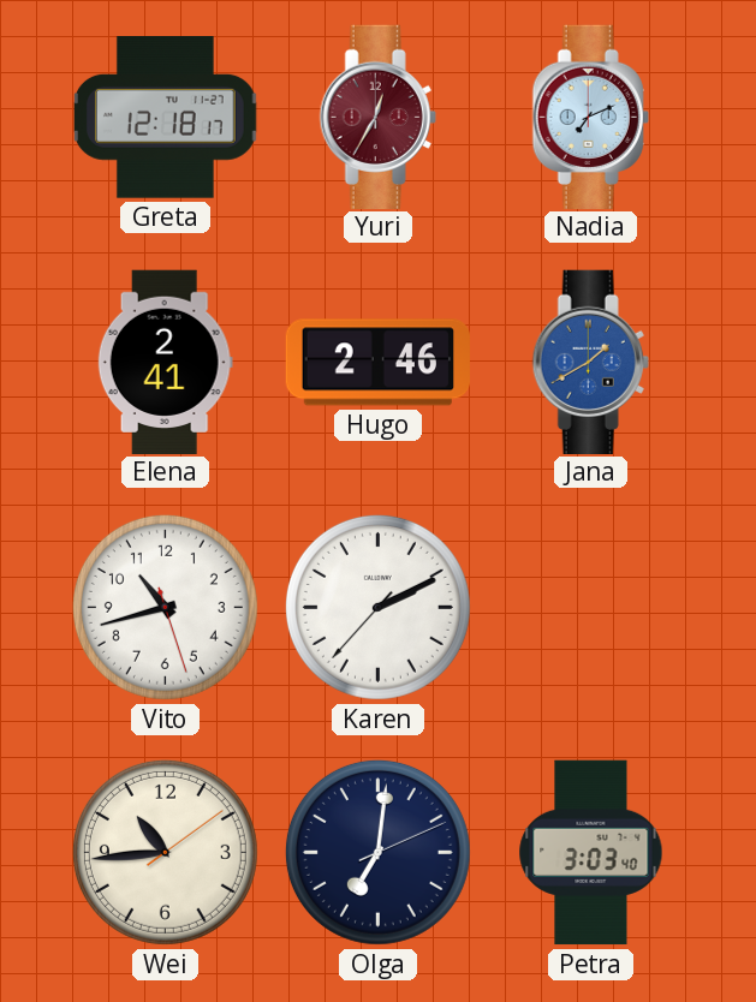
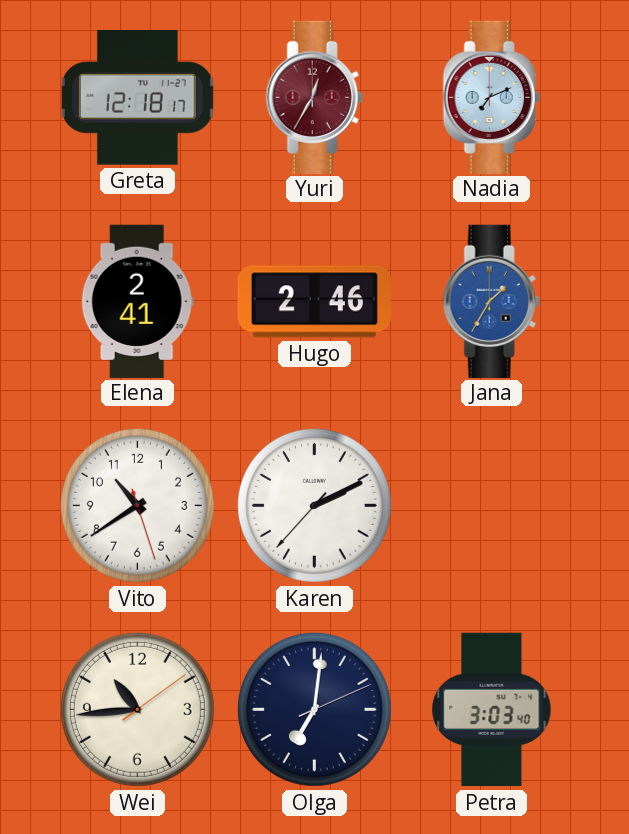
Jana: 1:40 -> 1:35
Vito: 10:42 -> 10:39
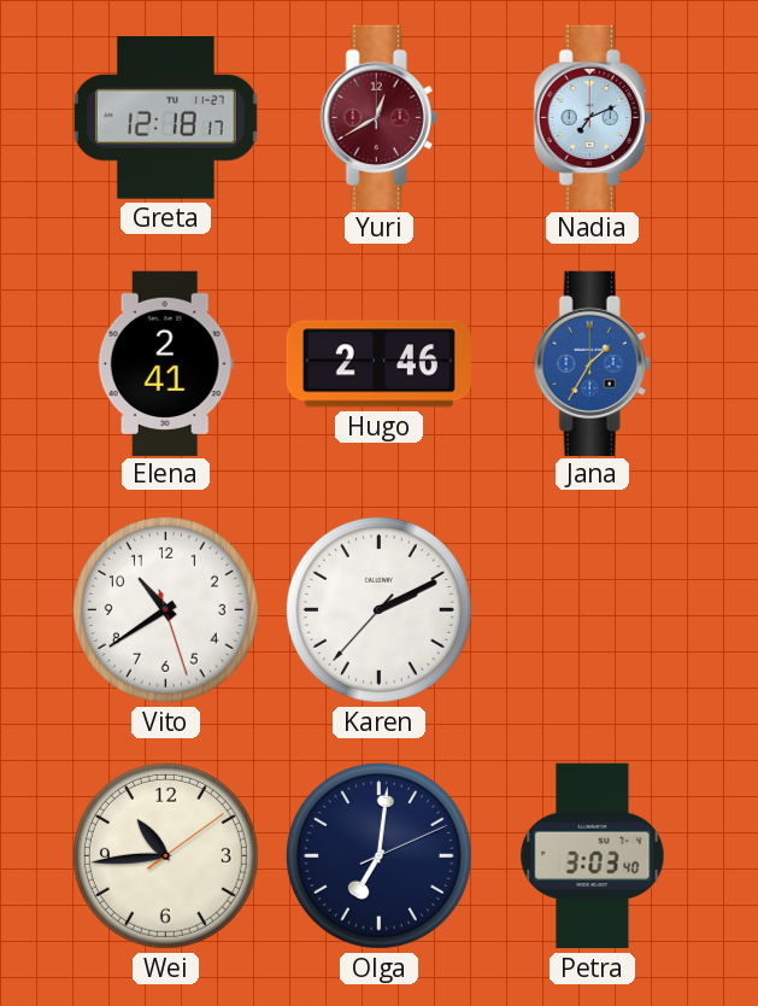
Yuri: 12:35 -> 12:40
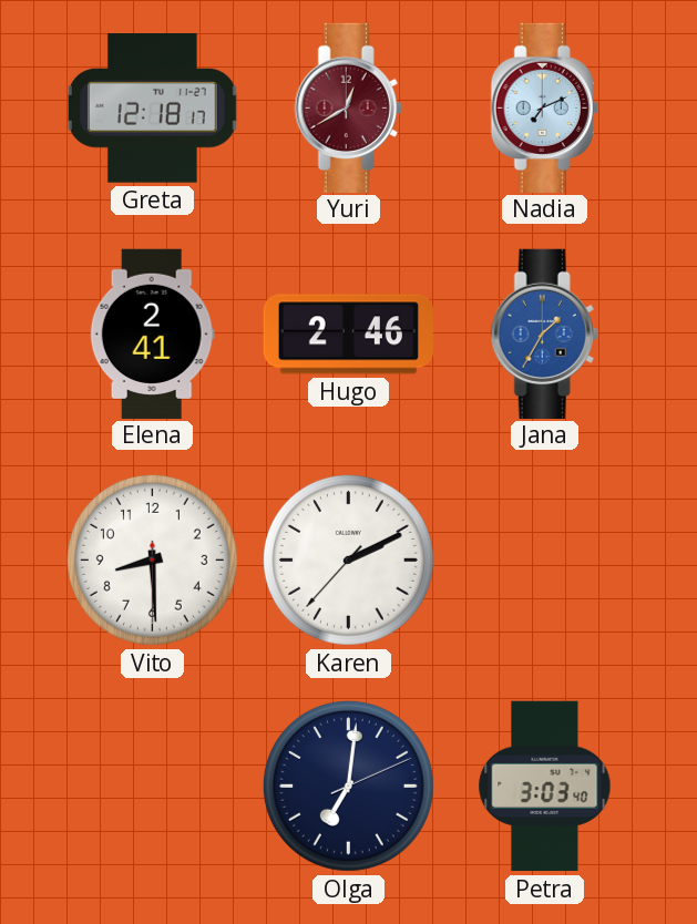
Vito: 10:39 -> 8:29
Wei: 10:44 -> none
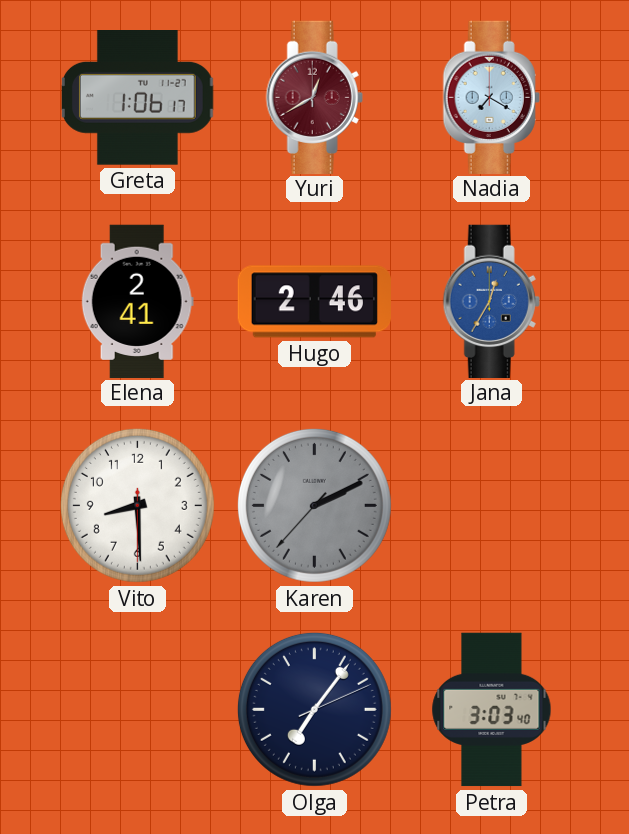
Greta: 12:18 -> 1:06
Nadia: 7:11 -> 7:20
Jana: 1:35 -> 12:35
Karen dial: white -> grey
Olga: 7:01 -> 7:06
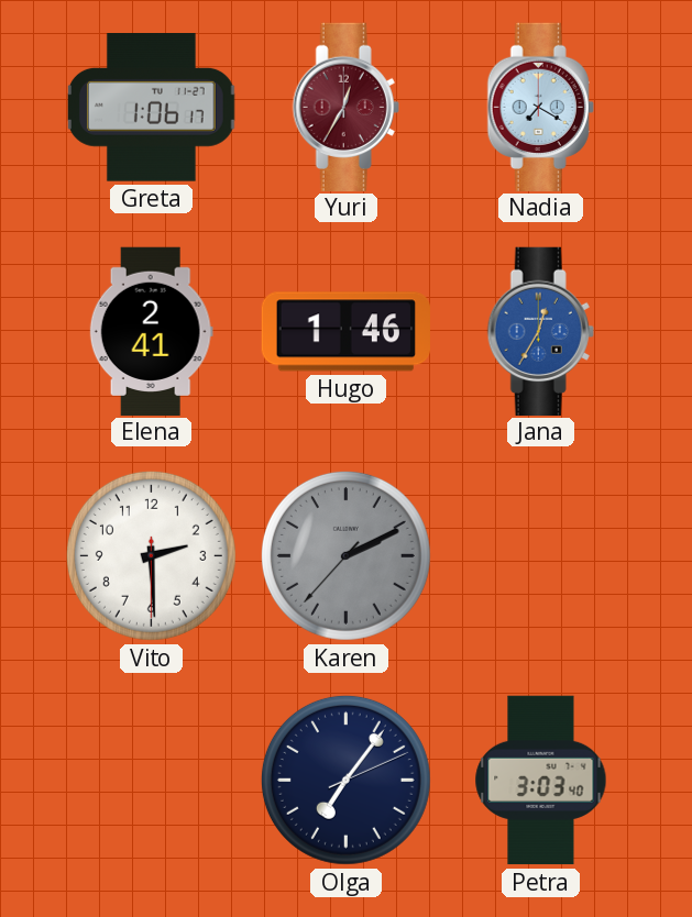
Yuri: 12:40 -> 12:35
Hugo: 2:46 -> 1:46
Vito: 8:29 -> 2:29
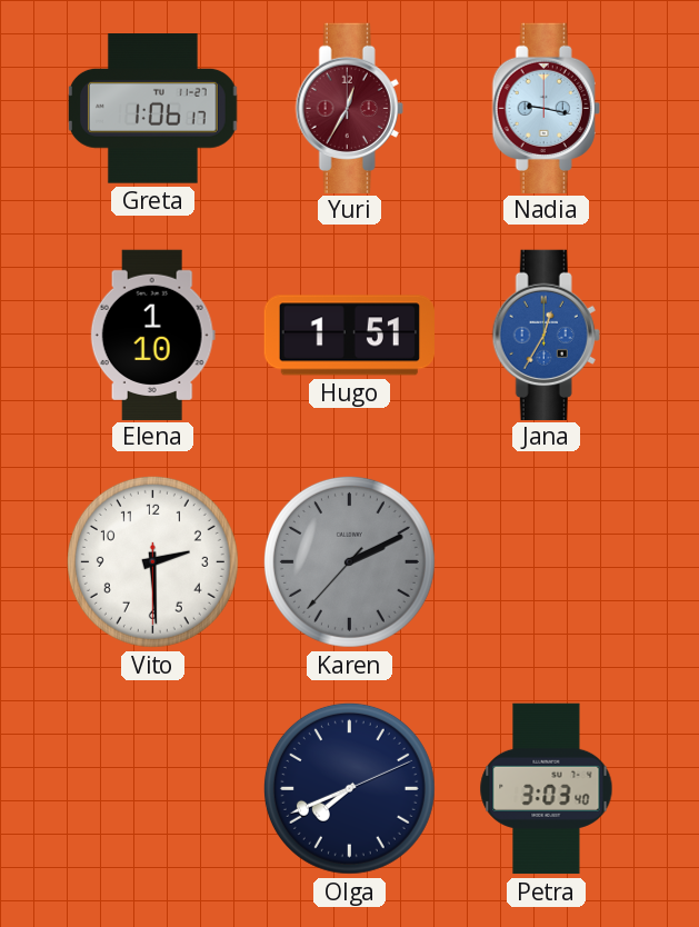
Nadia: 7:20 -> 9:17
Elena: 2:41 -> 1:10
Hugo: 1:46 -> 1:51
Olga: 7:06 -> 7:41
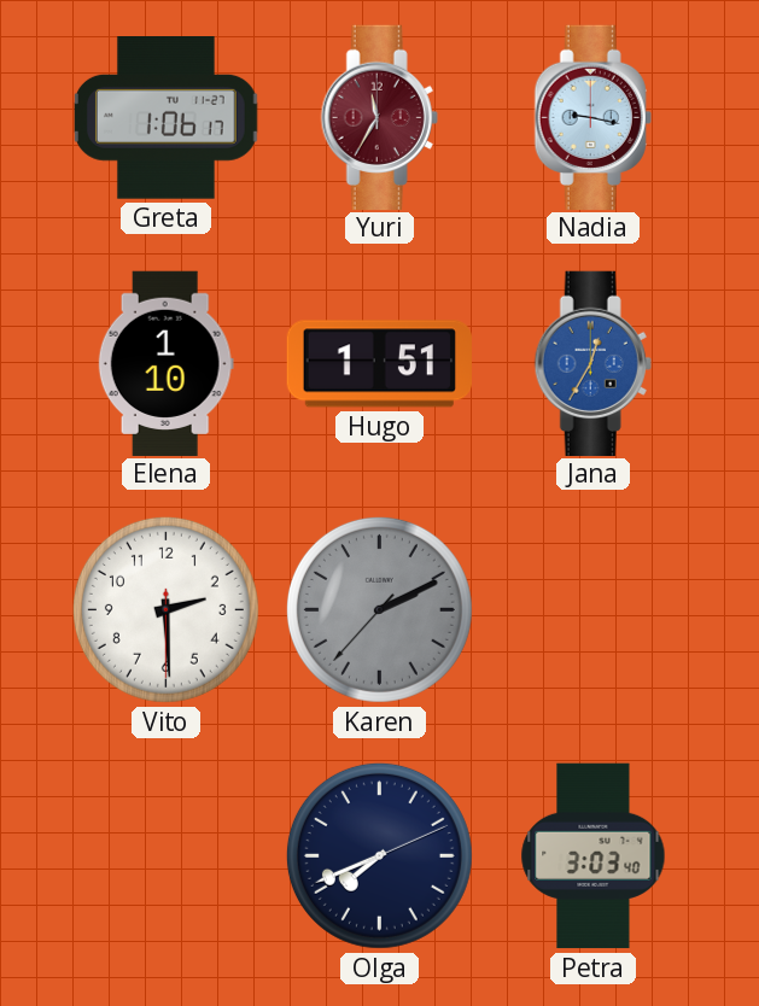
Yuri: 12:35 -> 11:35
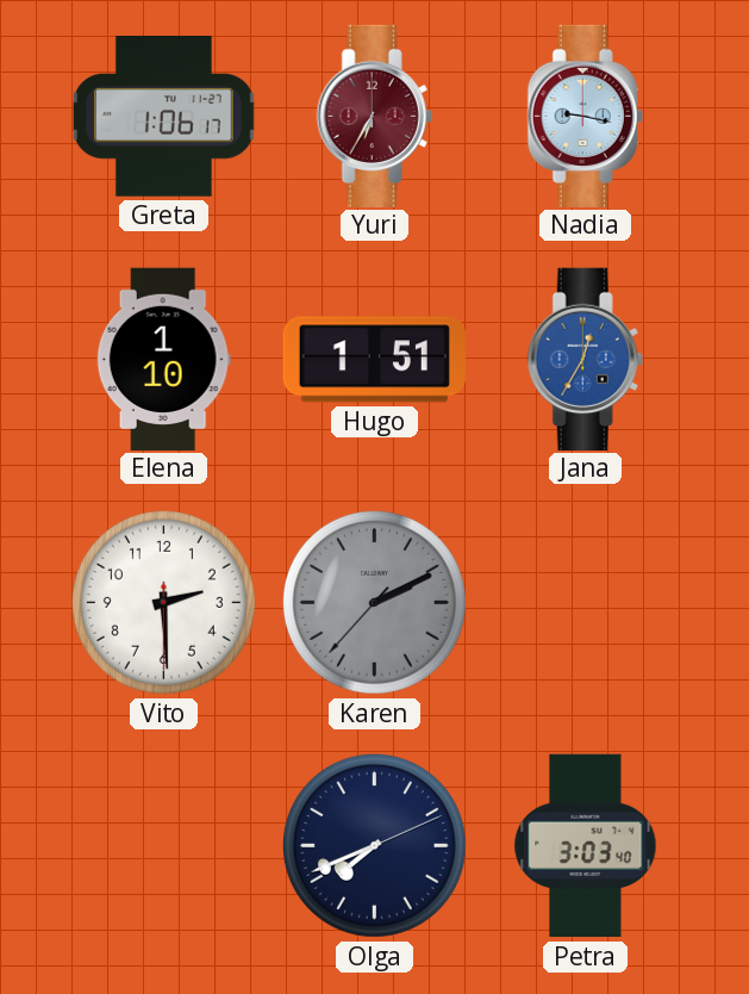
Yuri: 11:35 -> 6:35
